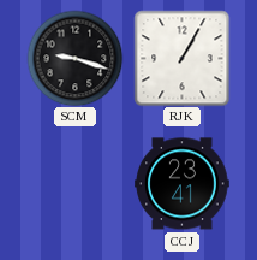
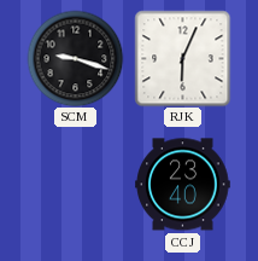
RJK: 1:05 -> 6:04
CCJ: 23:41 -> 23:40
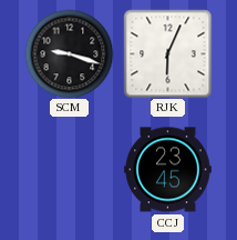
CCJ: 23:40 -> 23:45
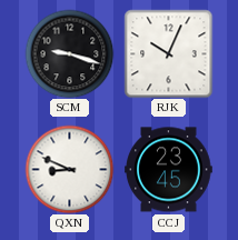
RJK: 6:04 -> 10:04
QXN: none -> 8:49
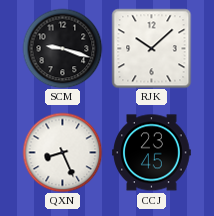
RJK: 10:04 -> 10:08
QXN: 8:49 -> 8:26
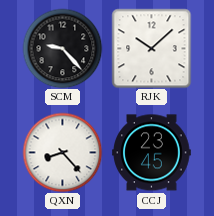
SCM: 9:18 -> 9:23
QXN: 8:26 -> 8:23
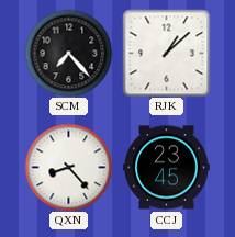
SCM: 9:23 -> 7:23
RJK: 10:08 -> 1:08
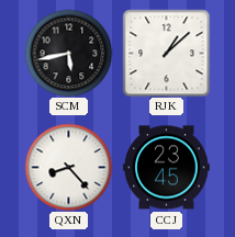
SCM: 7:23 -> 5:43
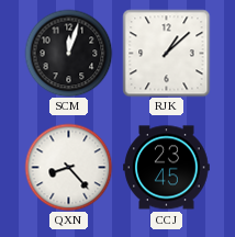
SCM: 5:43 -> 12:03
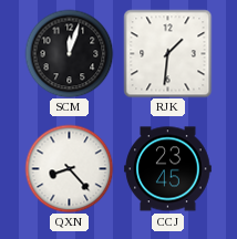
RJK: 1:08 -> 1:31
